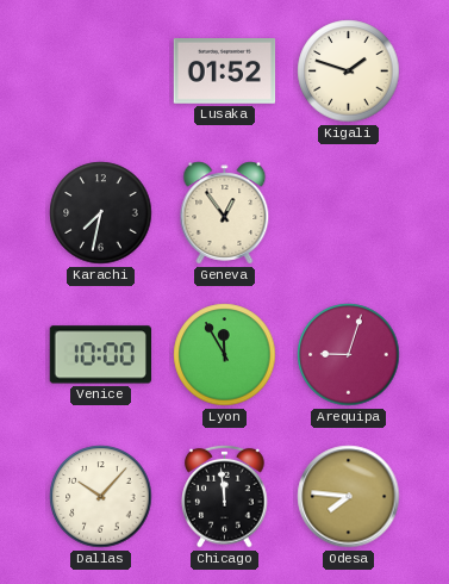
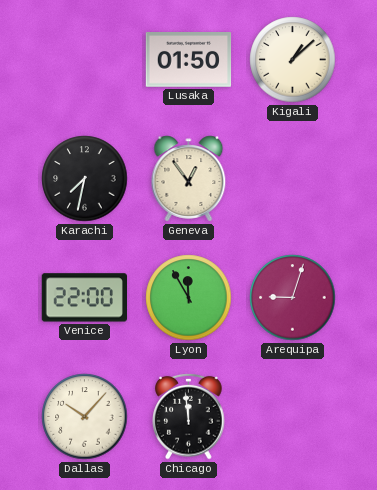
Lusaka: 01:52 -> 01:50
Kigali: 1:48 -> 1:08
Venice: 10:00 -> 22:00
Odesa: 7:46 -> none
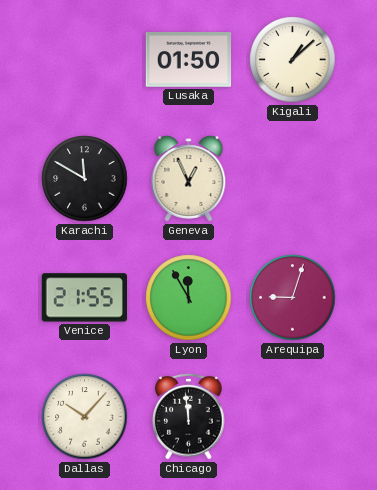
Karachi: 7:32 -> 11:50
Geneva: 12:54 -> 12:56
Venice: 22:00 -> 21:55
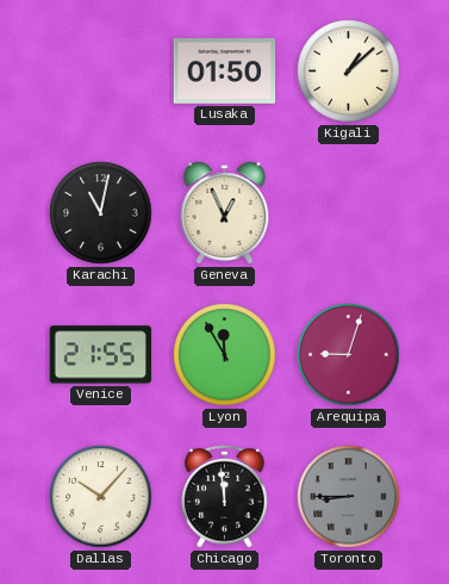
Karachi: 11:50 -> 11:02
Toronto: none -> 8:45
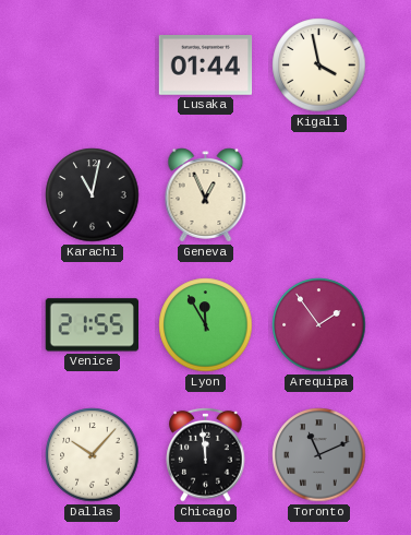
Lusaka: 01:50 -> 01:44
Kigali: 1:08 -> 3:58
Arequipa: 9:03 -> 1:54
Toronto: 8:45 -> 11:11
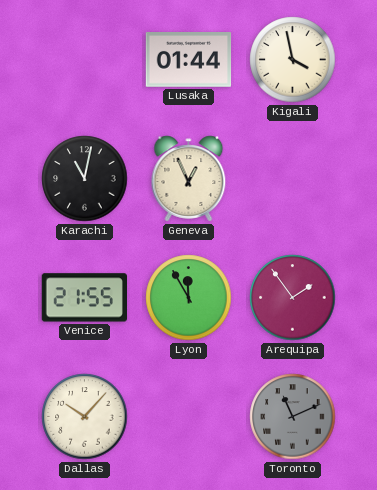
Chicago: 11:59 -> none
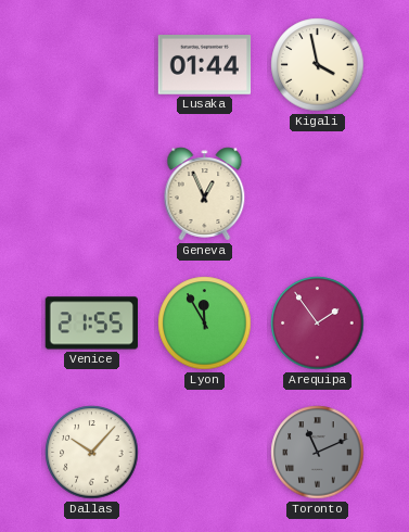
Karachi: 11:02 -> none
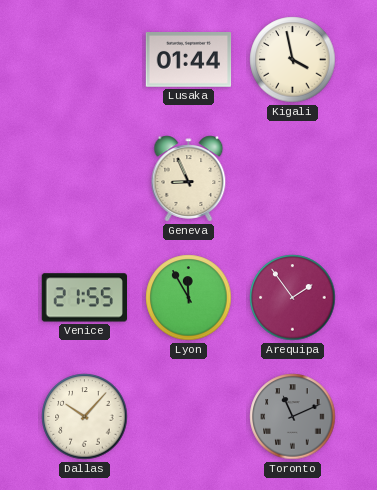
Geneva: 12:56 -> 8:56
